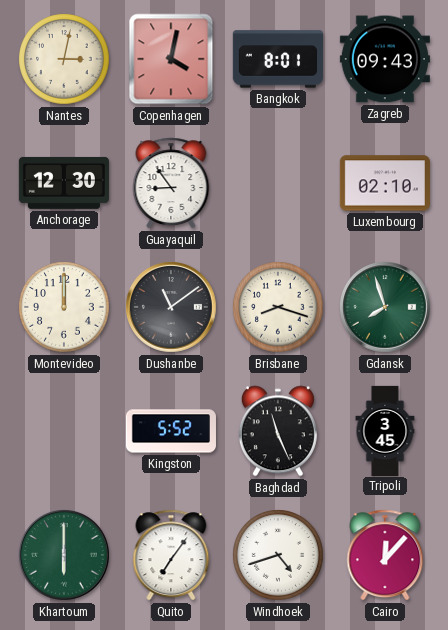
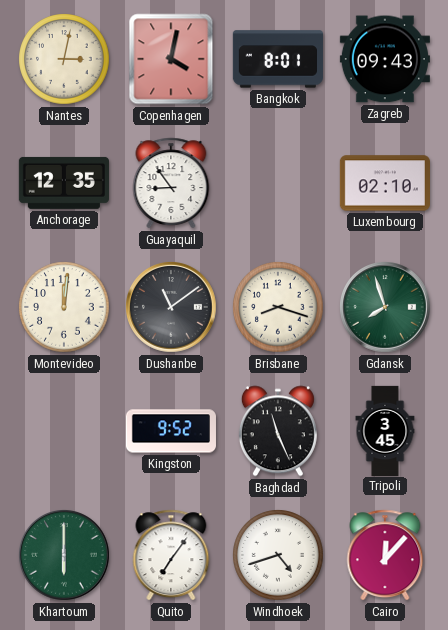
Anchorage: 12:30 -> 12:35
Montevideo: 12:00 -> 12:01
Kingston: 5:52 -> 9:52
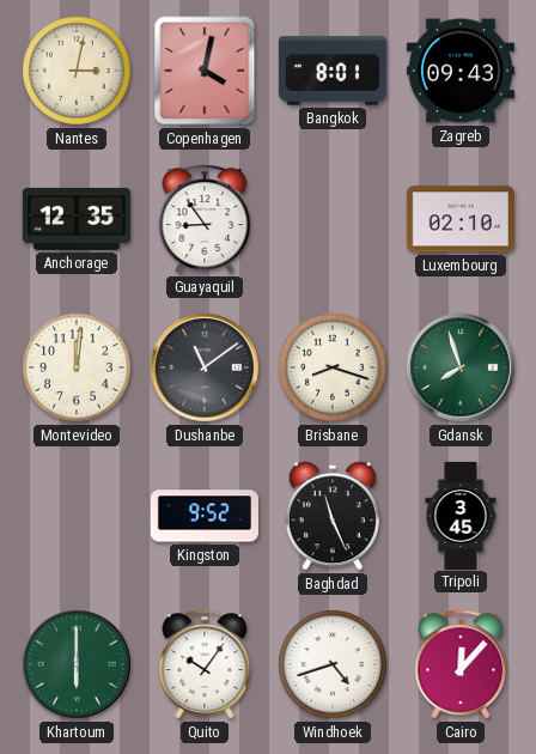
Quito: 7:06 -> 10:06
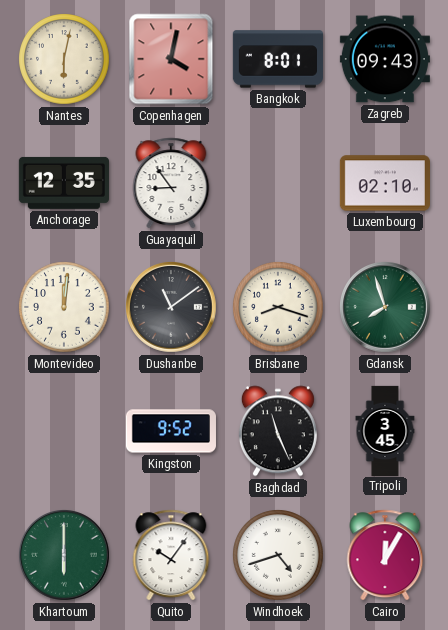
Nantes: 3:02 -> 6:02
Cairo: 12:07 -> 12:05
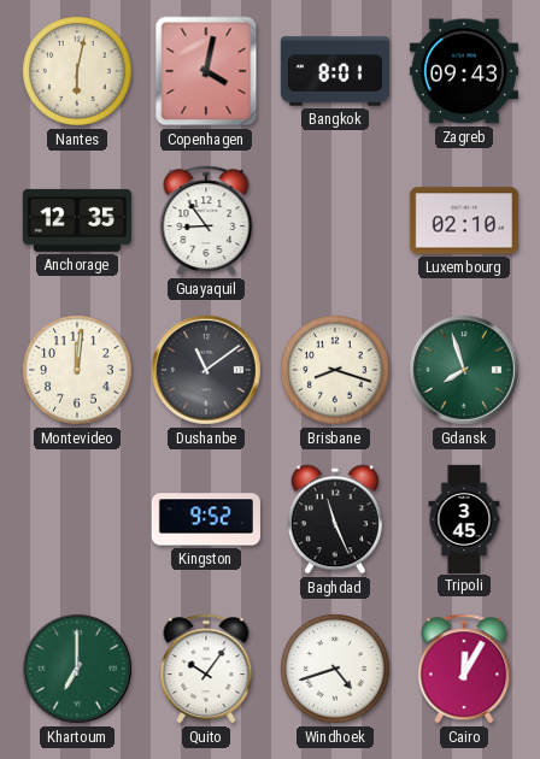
Khartoum: 6:00 -> 7:00
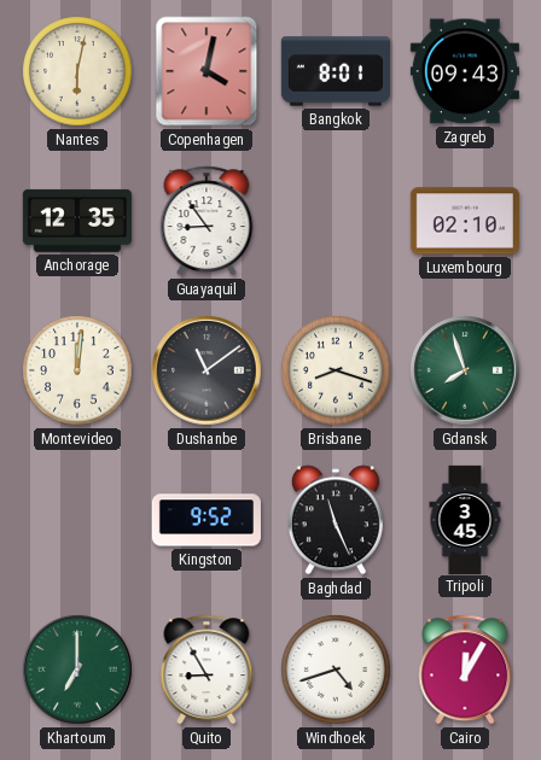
Quito: 10:06 -> 8:55
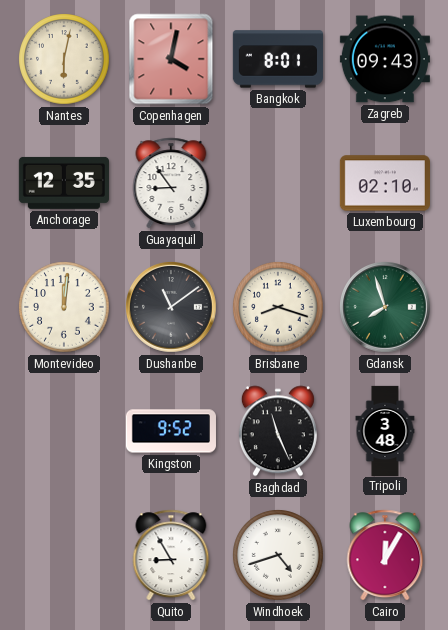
Tripoli: 3:45 -> 3:48
Khartoum: 7:00 -> none
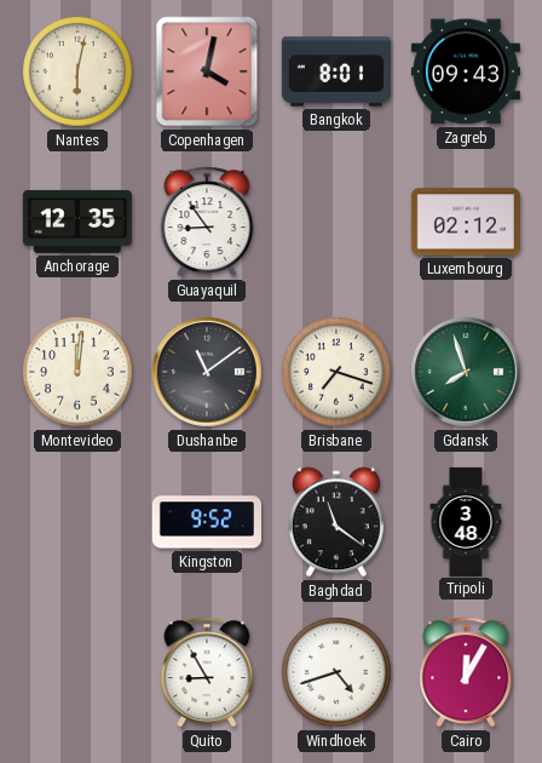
Luxembourg: 02:10 -> 02:12
Brisbane: 8:18 -> 7:18
Baghdad: 11:26 -> 11:21
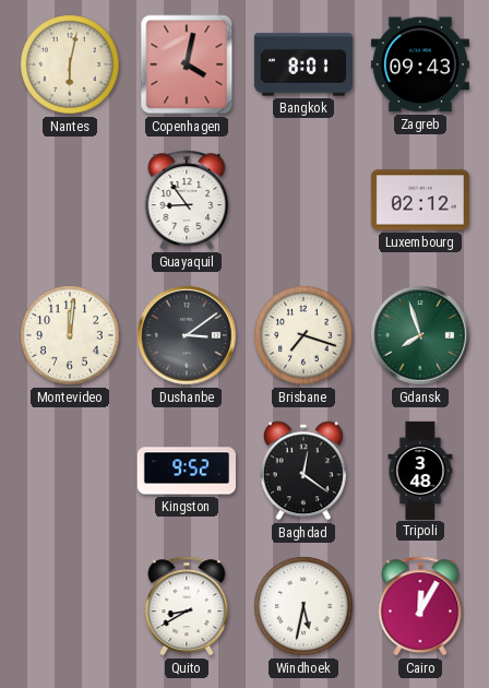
Anchorage: 12:35 -> none
Dushanbe: 11:09 -> 3:09
Baghdad: 11:21 -> 12:21
Quito: 8:55 -> 8:40
Windhoek: 4:42 -> 5:32
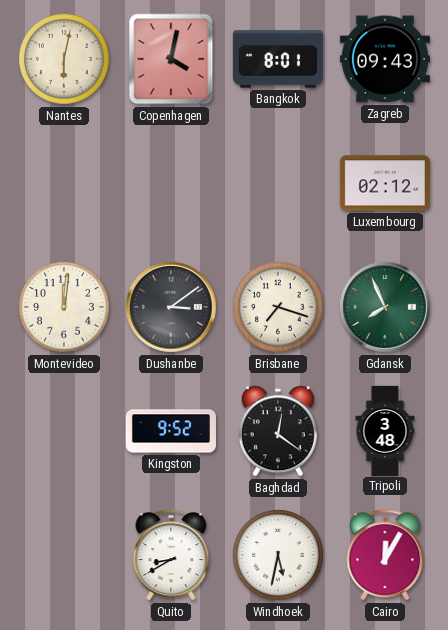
Guayaquil: 8:54 -> none
Gdansk: 7:57 -> 7:56
